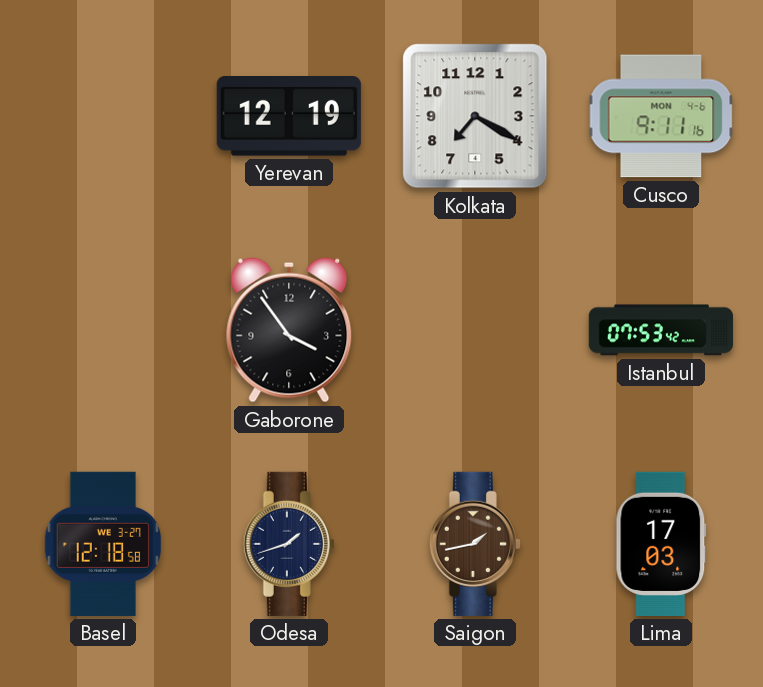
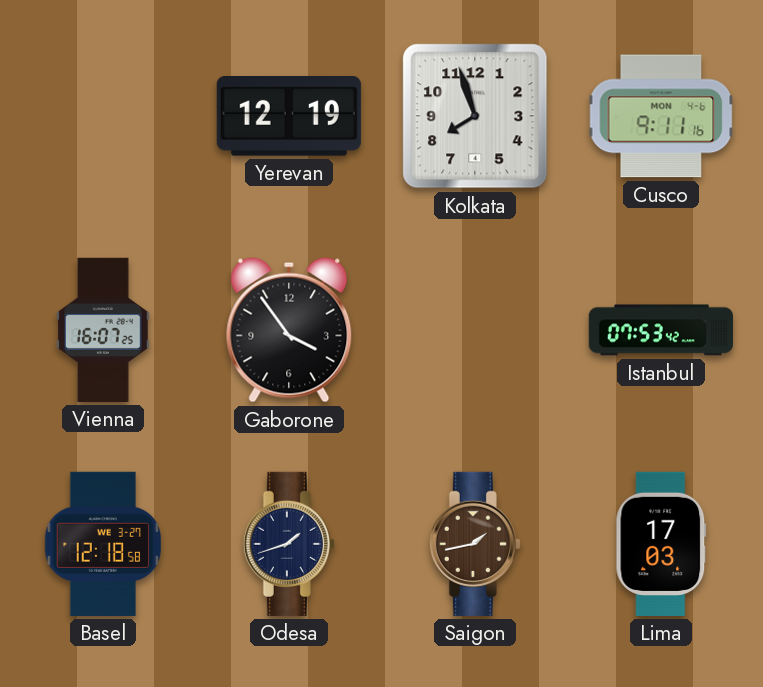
Kolkata: 7:20 -> 7:57
Vienna: none -> 16:07
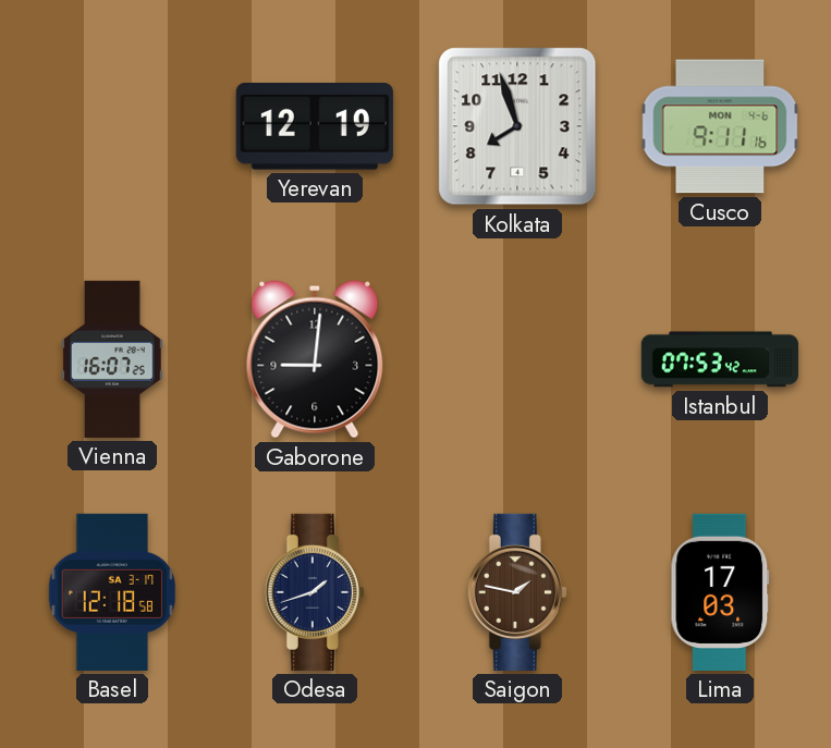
Gaborone: 3:54 -> 9:01
Basel date: WE 3-27 -> SA 3-17
Saigon: 1:43 -> 1:47
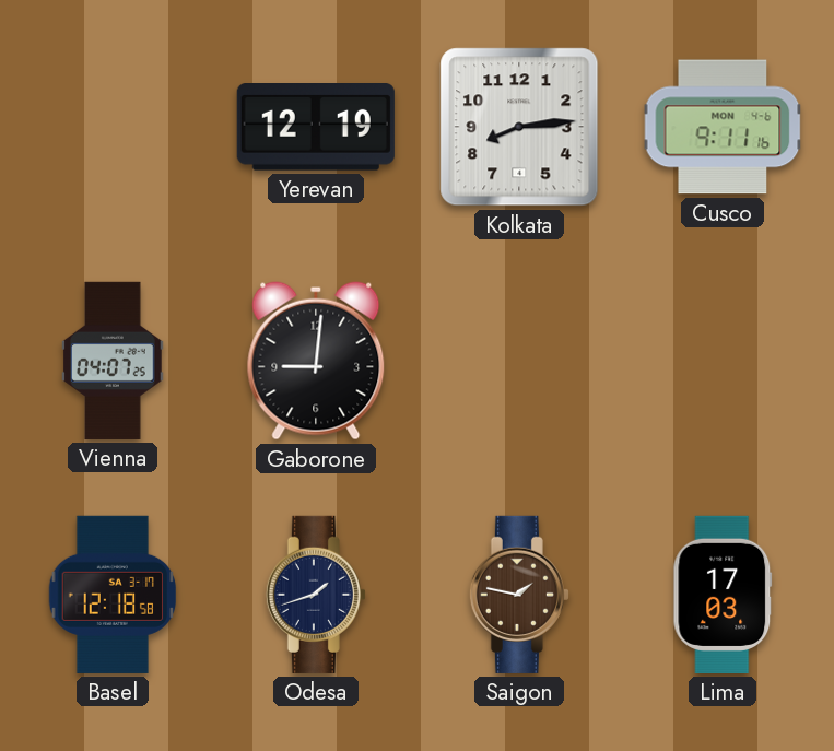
Kolkata: 7:57 -> 8:14
Vienna: 16:07 -> 04:07
Istanbul: 07:53 -> none
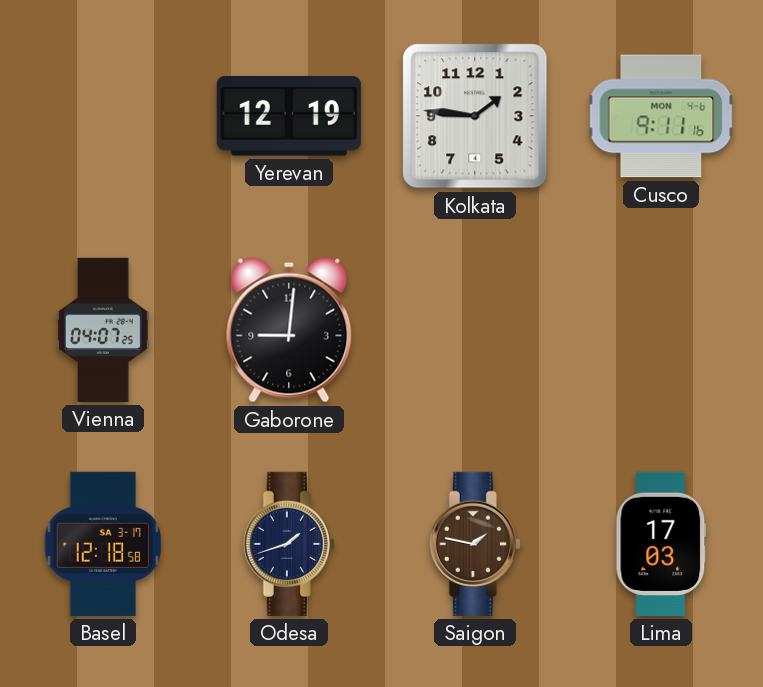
Kolkata: 8:14 -> 1:46
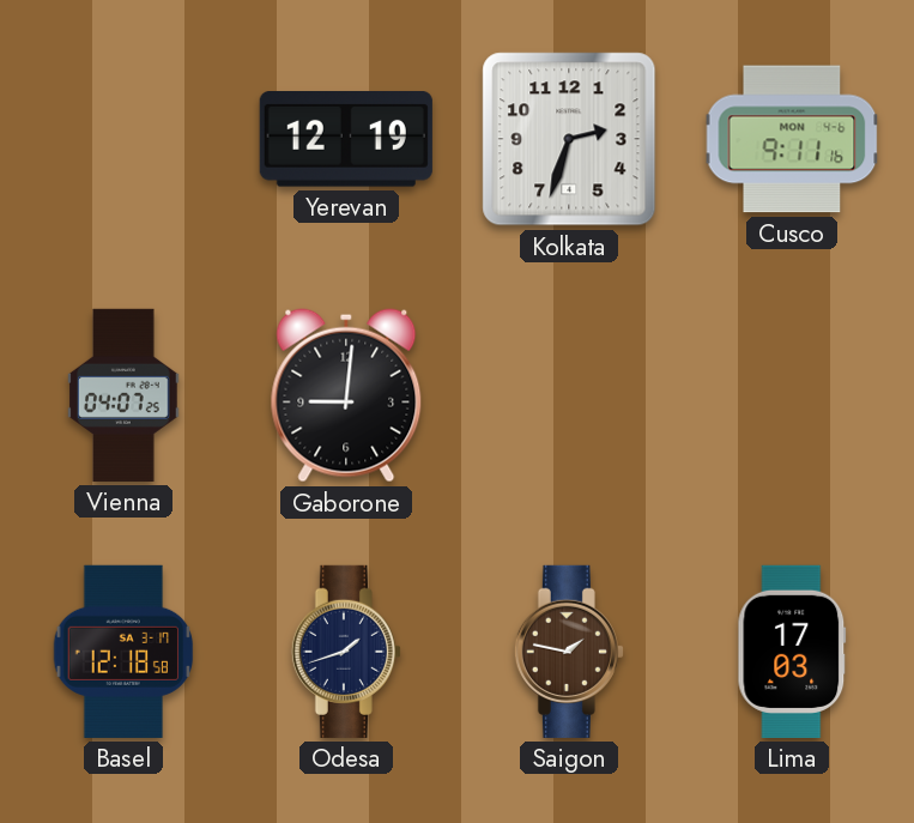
Kolkata: 1:46 -> 2:33
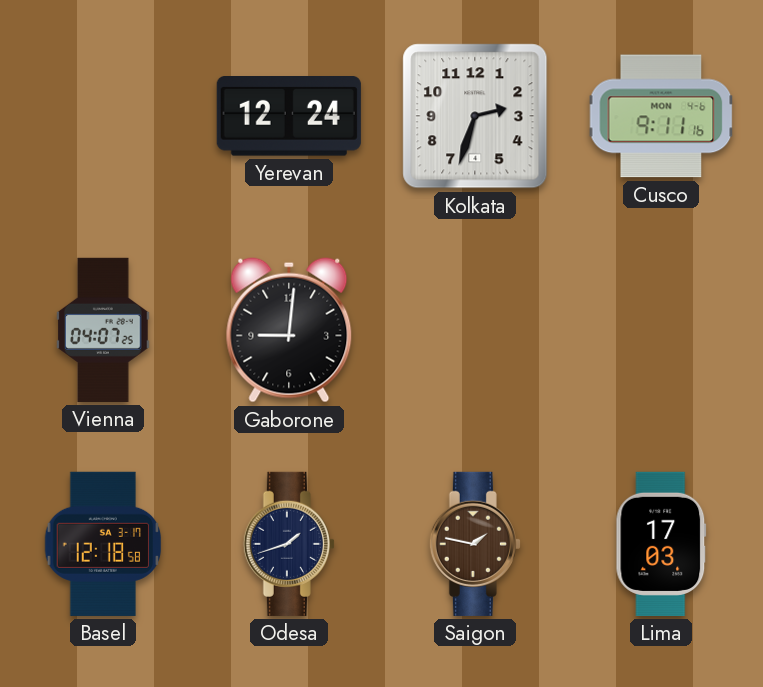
Yerevan: 12:19 -> 12:24
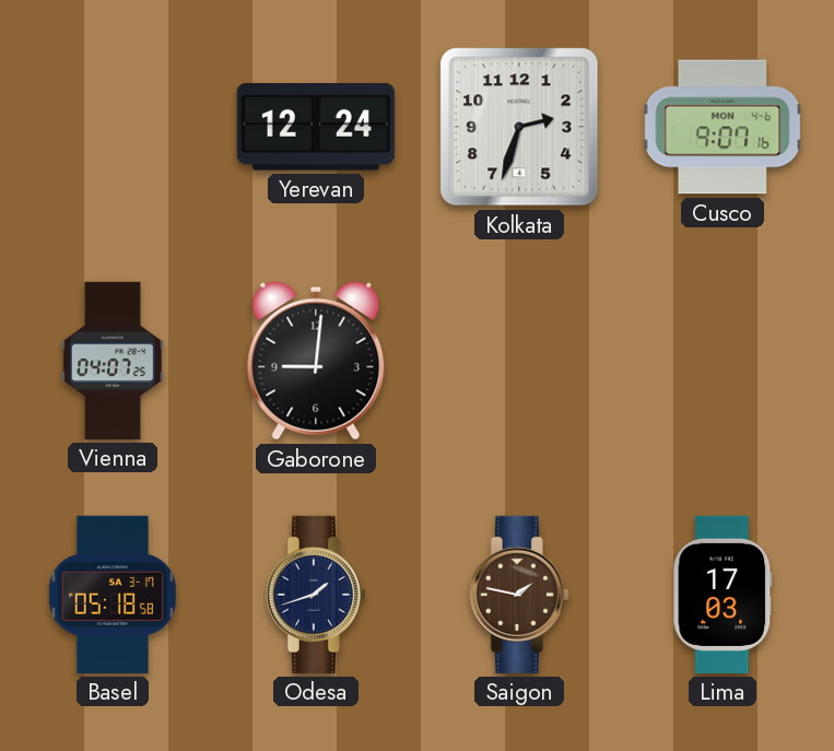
Cusco: 9:11 -> 9:07
Basel: 12:18 -> 05:18
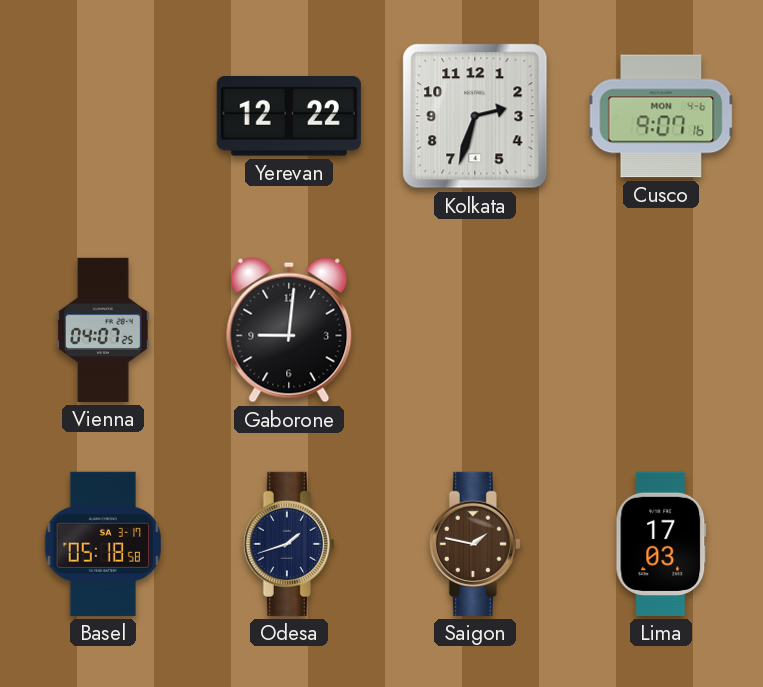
Yerevan: 12:24 -> 12:22
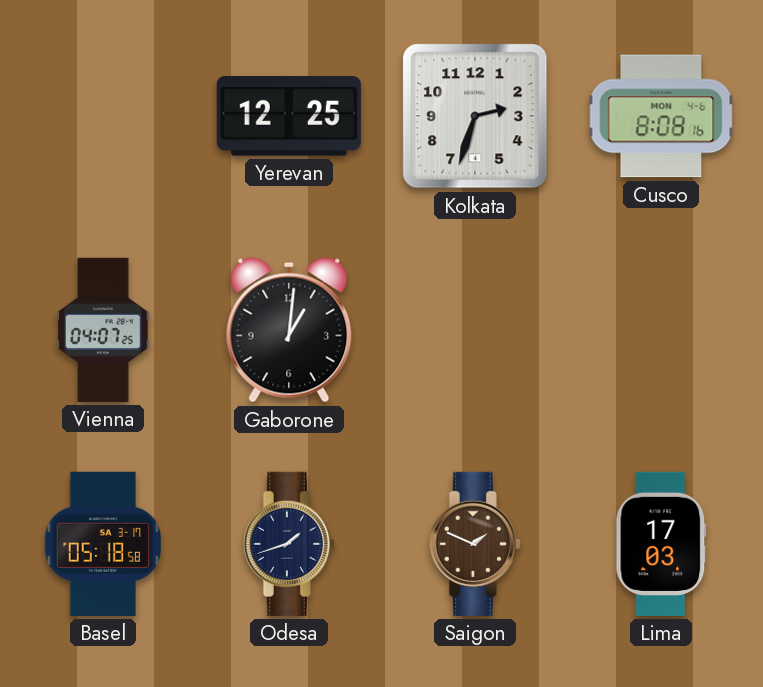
Yerevan: 12:22 -> 12:25
Cusco: 9:07 -> 8:08
Gaborone: 9:01 -> 1:01
Saigon: 1:47 -> 1:49
